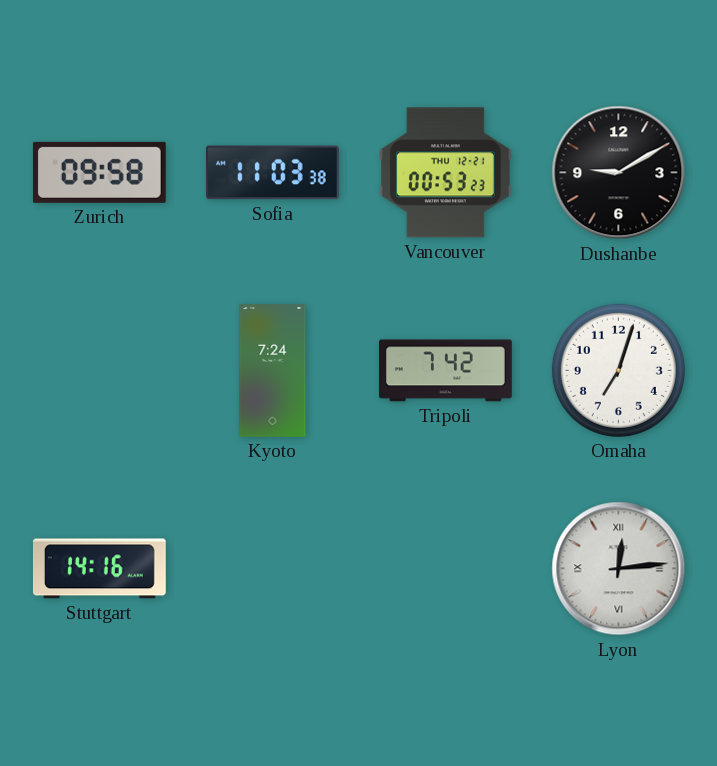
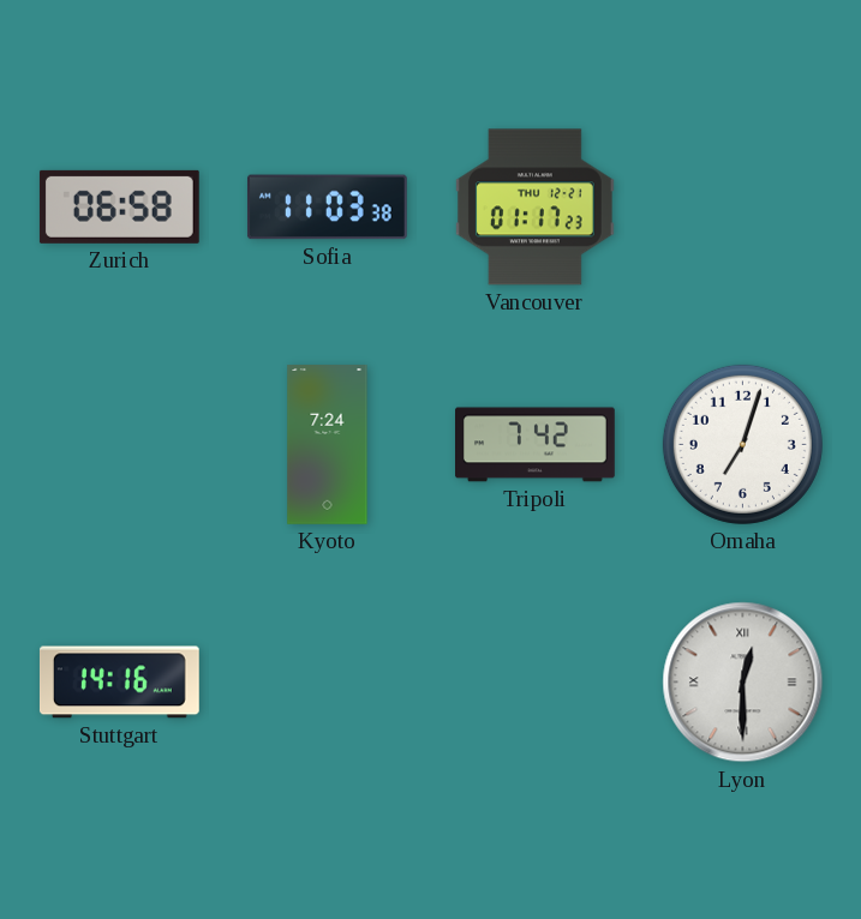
Zurich: 09:58 -> 06:58
Vancouver: 00:53 -> 01:17
Dushanbe: 9:10 -> none
Lyon: 12:14 -> 12:30
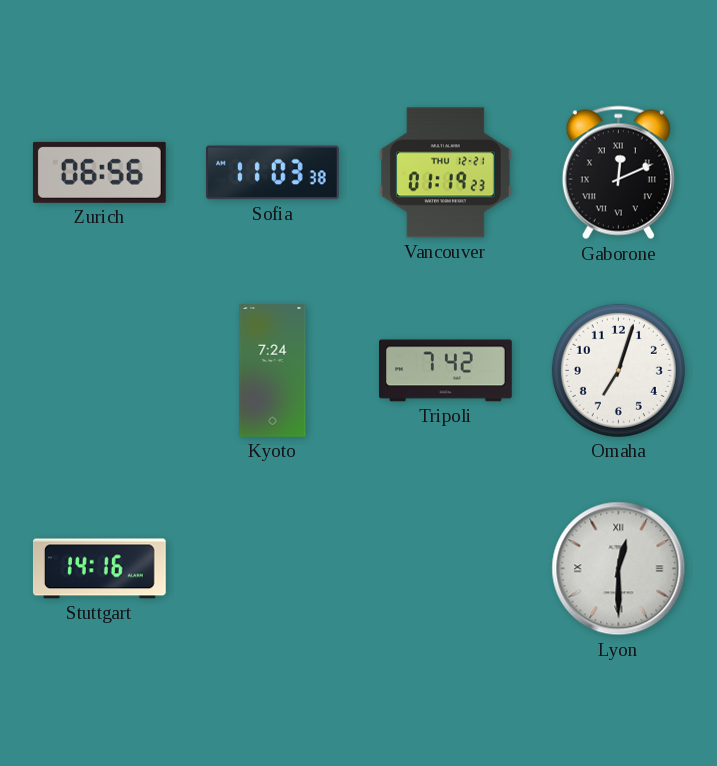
Zurich: 06:58 -> 06:56
Vancouver: 01:17 -> 01:19
Gaborone: none -> 12:11
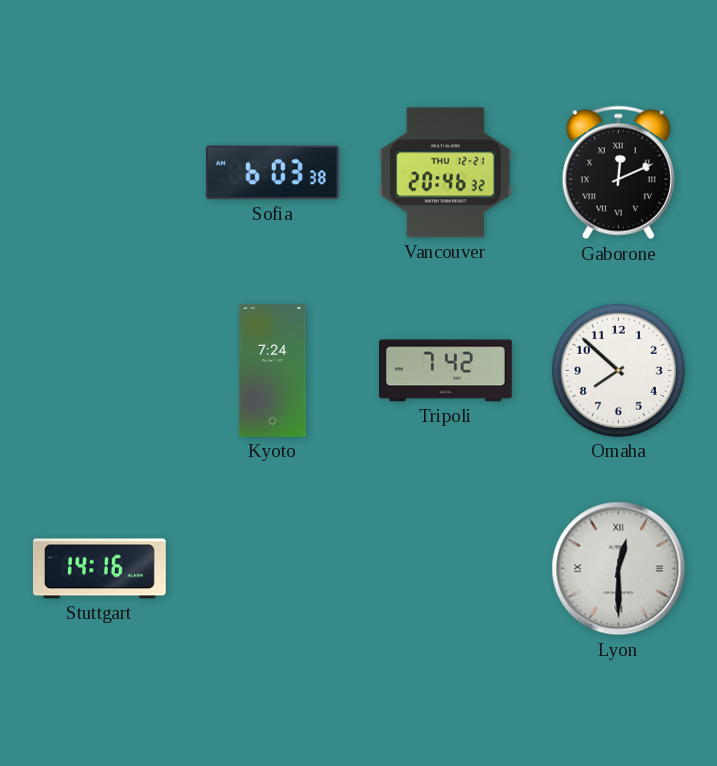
Zurich: 06:56 -> none
Sofia: 11:03 -> 6:03
Vancouver: 01:19 -> 20:46
Omaha: 7:03 -> 7:52
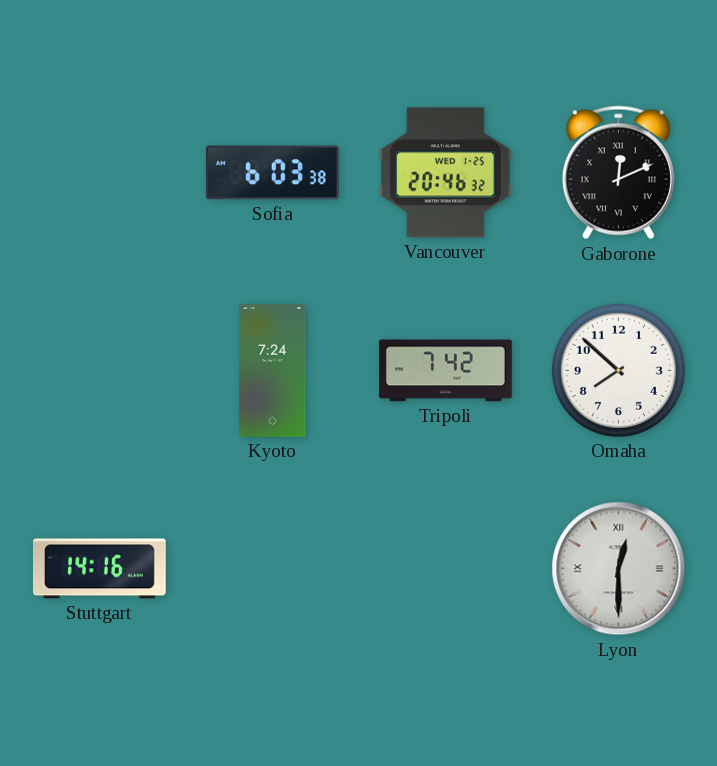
Vancouver date: THU 12-21 -> WED 1-25
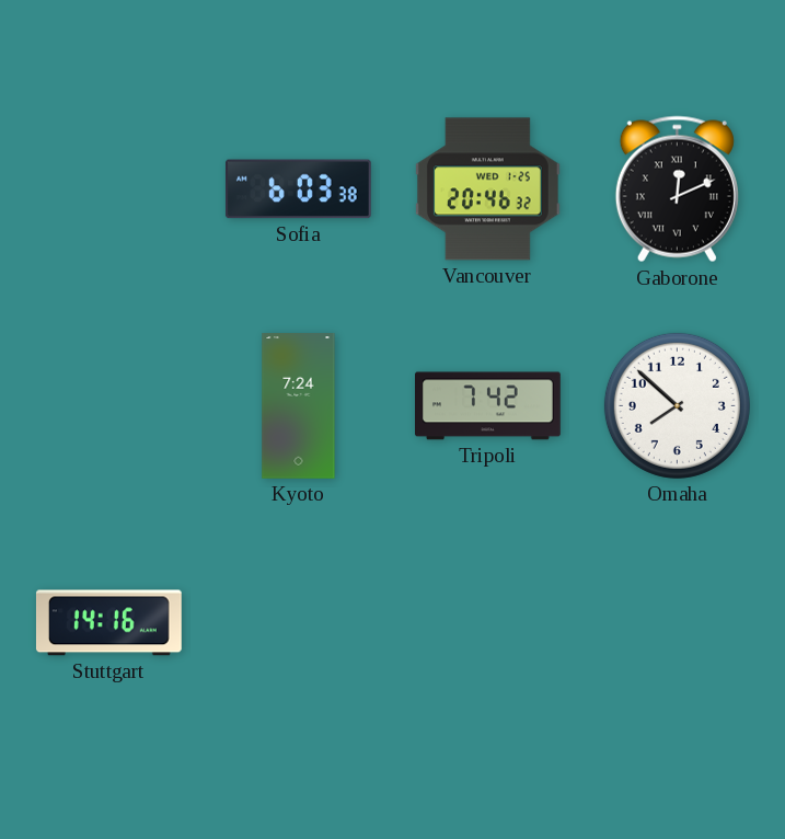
Lyon: 12:30 -> none
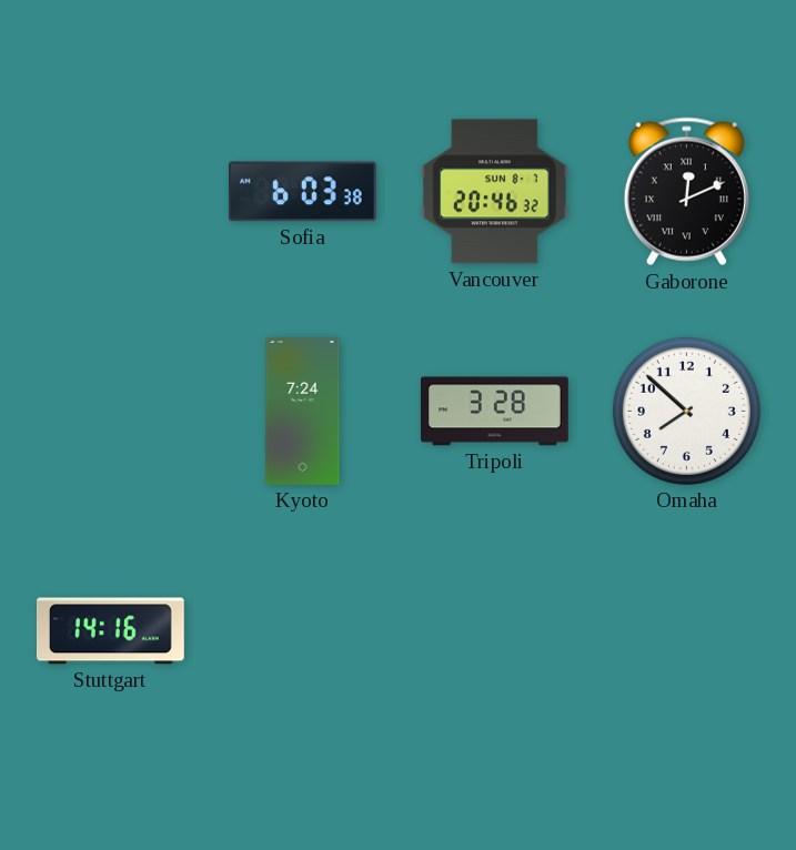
Vancouver date: WED 1-25 -> SUN 8-7
Tripoli: 7:42 -> 3:28
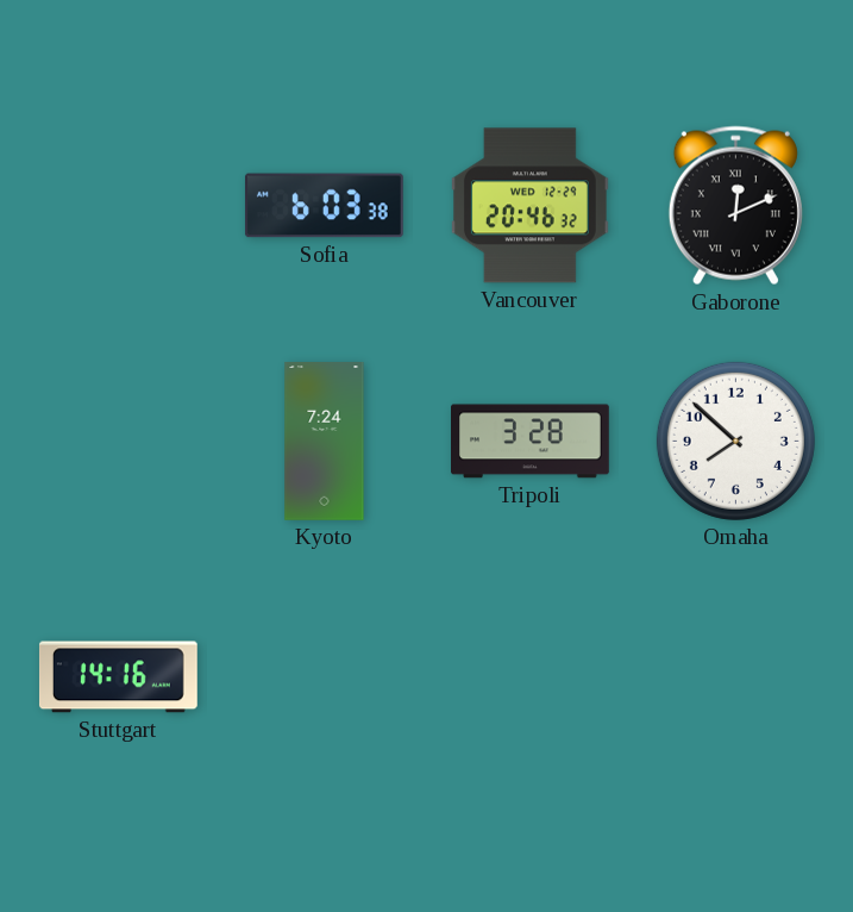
Vancouver date: SUN 8-7 -> WED 12-29
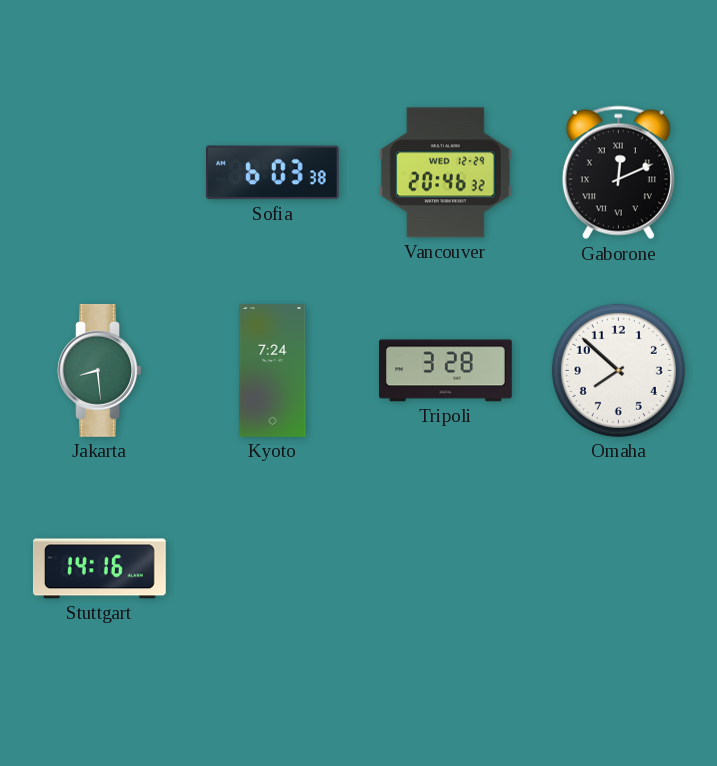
Jakarta: none -> 8:29
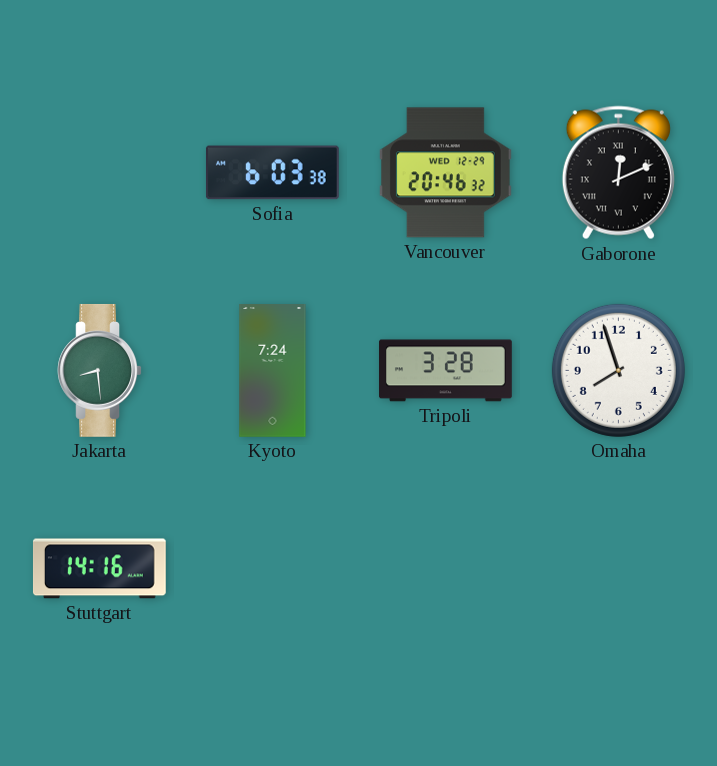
Omaha: 7:52 -> 7:57
